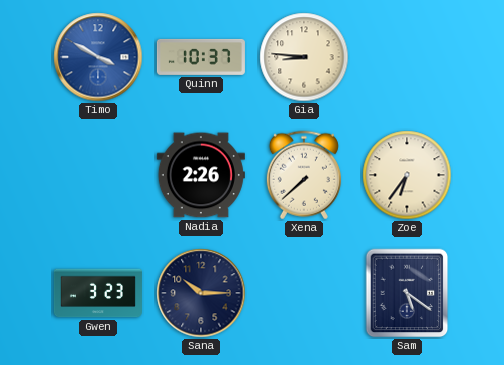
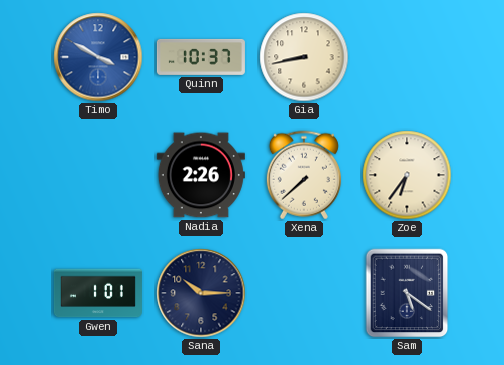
Gia: 8:46 -> 8:43
Gwen: 3:23 -> 1:01
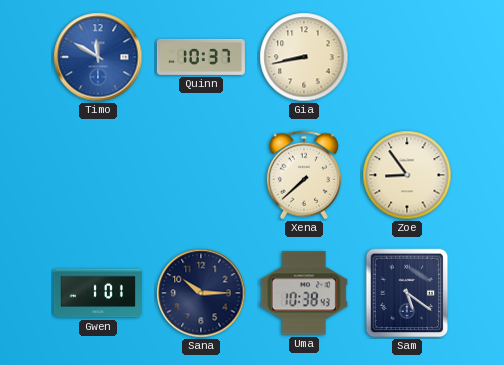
Timo: 3:50 -> 11:50
Nadia: 2:26 -> none
Zoe: 6:36 -> 8:54
Uma: none -> 10:38
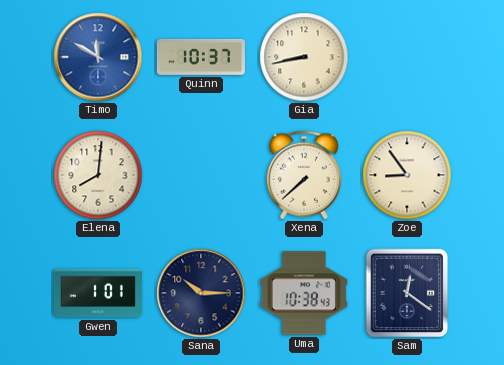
Elena: none -> 8:01
Sam: 5:21 -> 12:21
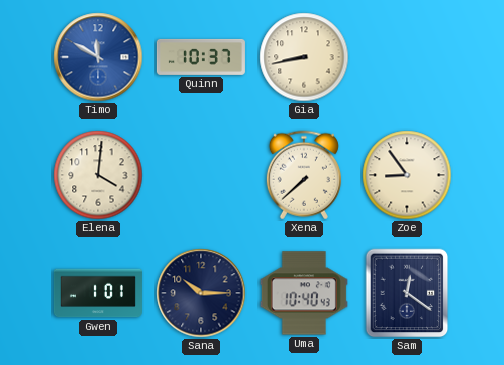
Elena: 8:01 -> 4:01
Uma: 10:38 -> 10:40
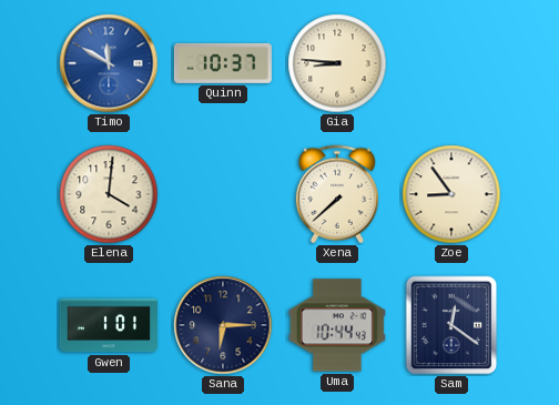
Gia: 8:43 -> 8:46
Sana: 10:15 -> 6:15
Uma: 10:40 -> 10:44
